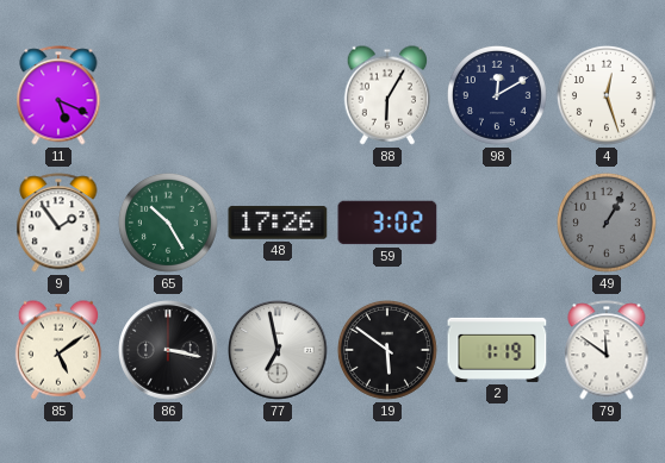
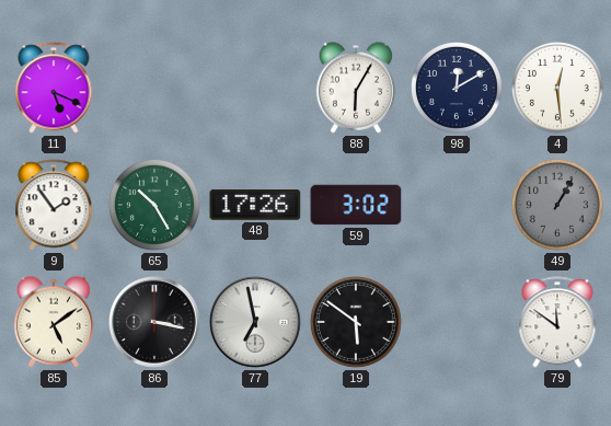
4: 12:27 -> 12:29
2: 1:19 -> none
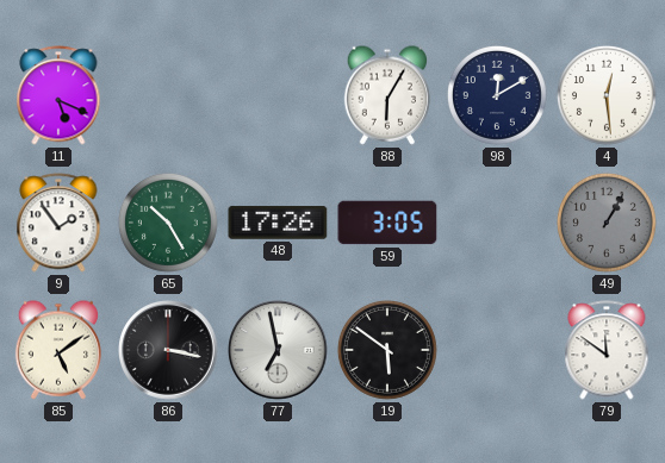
59: 3:02 -> 3:05
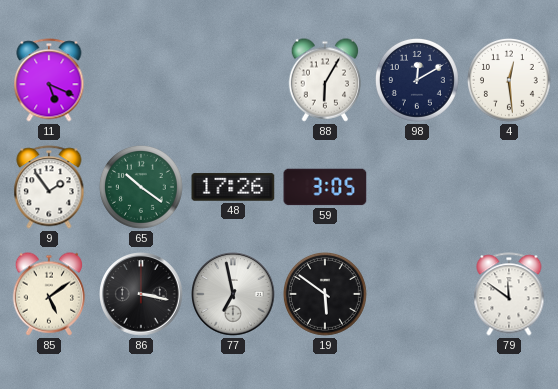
65: 10:25 -> 10:21
49: 1:05 -> none
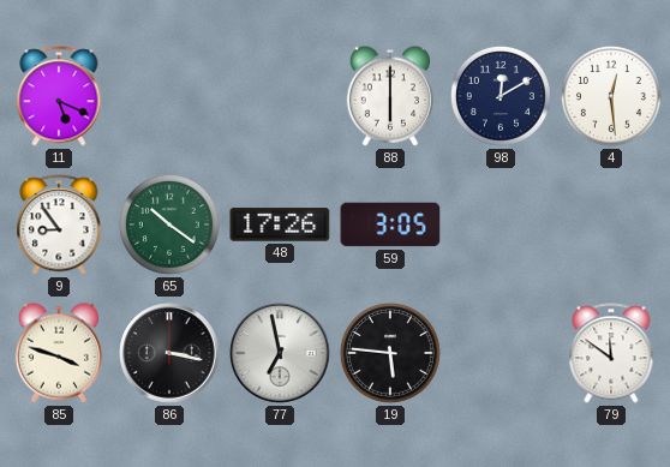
88: 6:05 -> 6:00
9: 1:54 -> 8:54
85: 5:09 -> 3:48
19: 5:51 -> 5:46
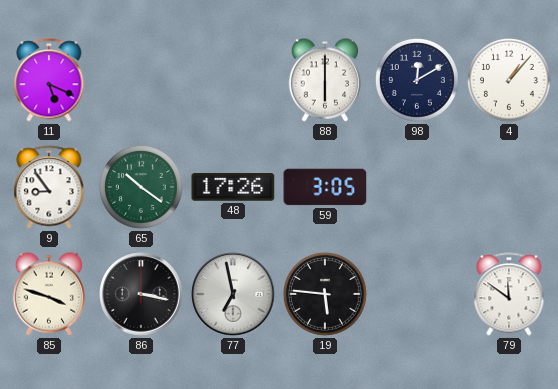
4: 12:29 -> 1:07
